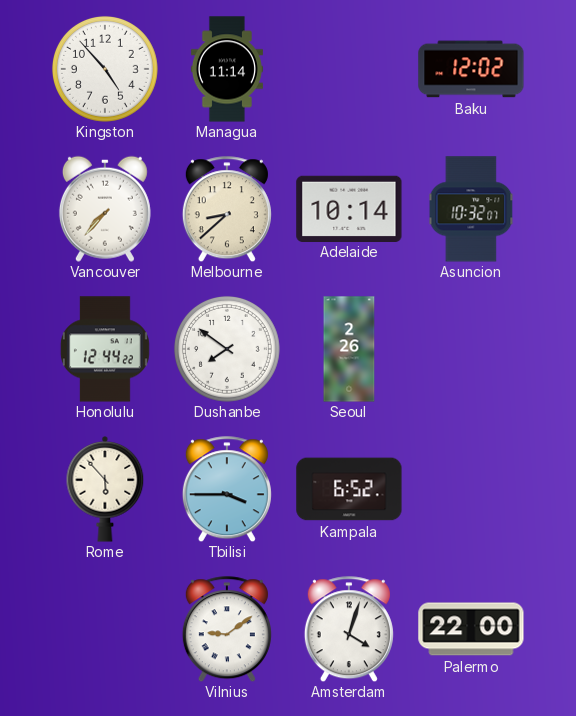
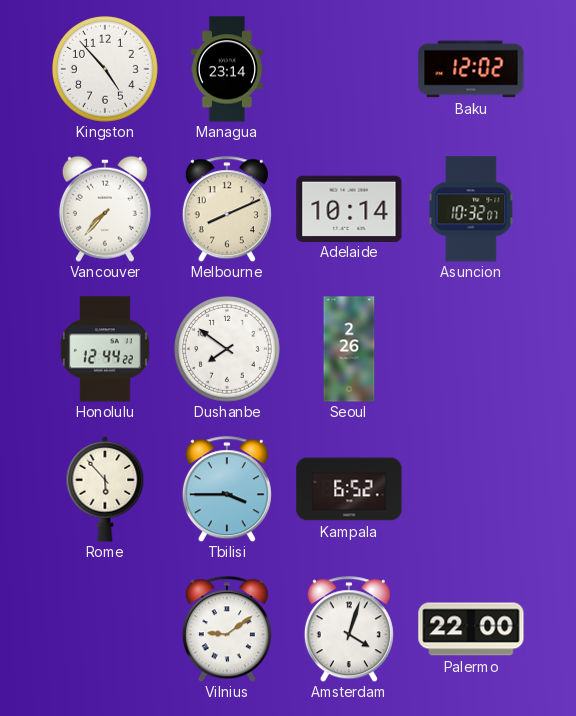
Managua: 11:14 -> 23:14
Melbourne: 8:38 -> 8:11
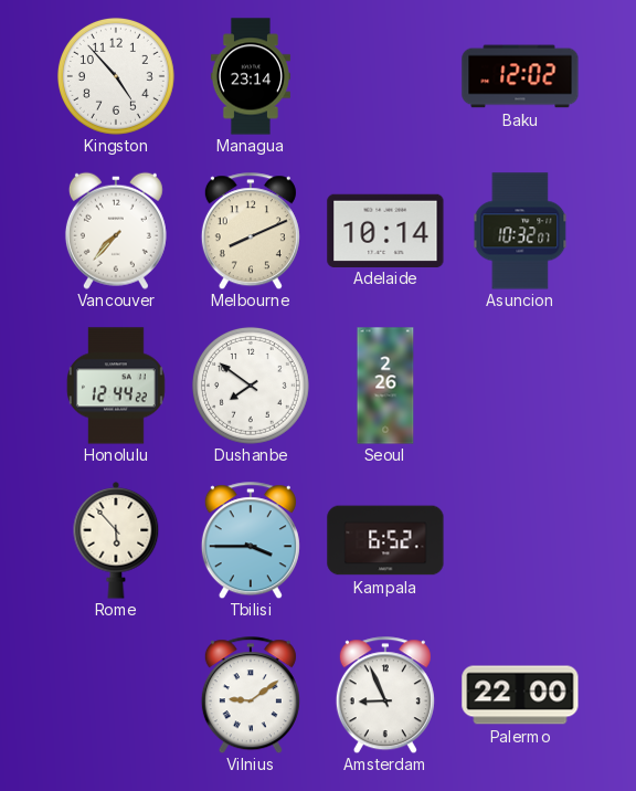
Amsterdam: 4:03 -> 8:56
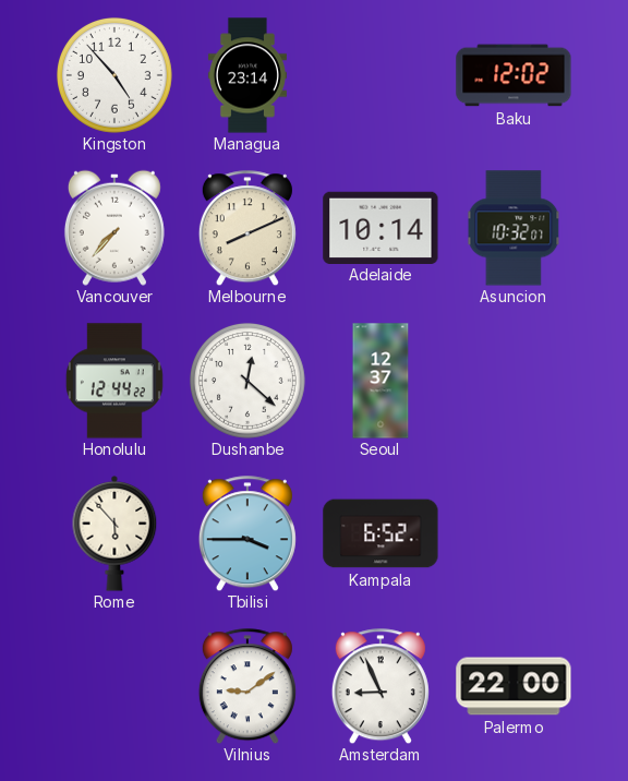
Dushanbe: 7:51 -> 12:22
Seoul: 2:26 -> 12:37
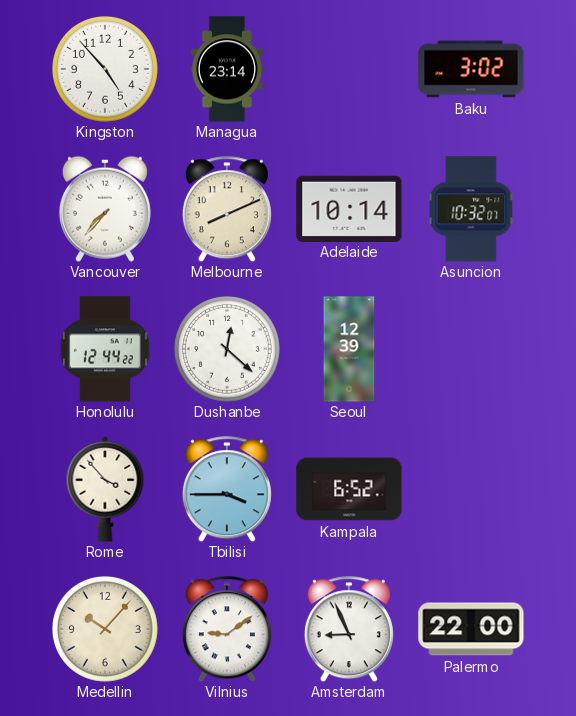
Baku: 12:02 -> 3:02
Seoul: 12:37 -> 12:39
Rome: 5:53 -> 3:53
Medellin: none -> 10:07
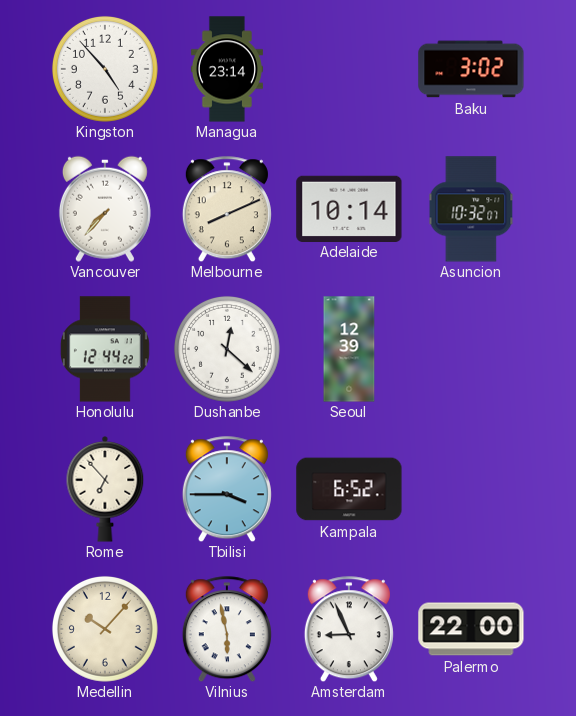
Rome: 3:53 -> 6:53
Vilnius: 9:09 -> 5:58
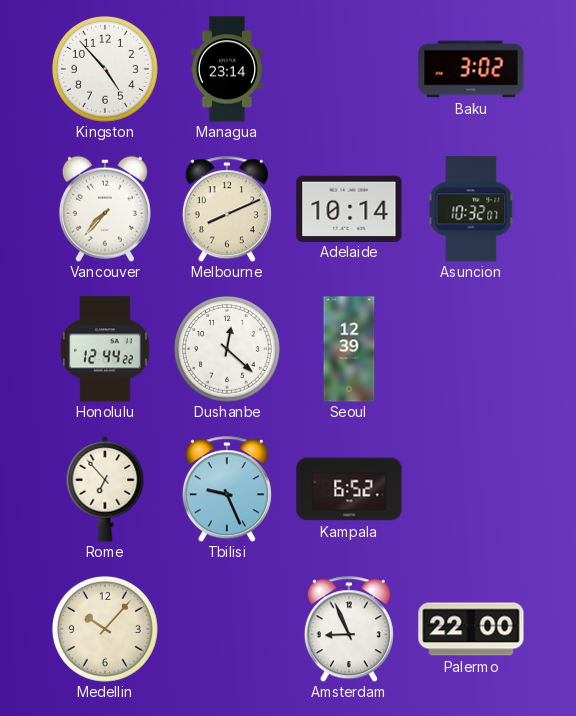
Tbilisi: 3:45 -> 9:26
Vilnius: 5:58 -> none
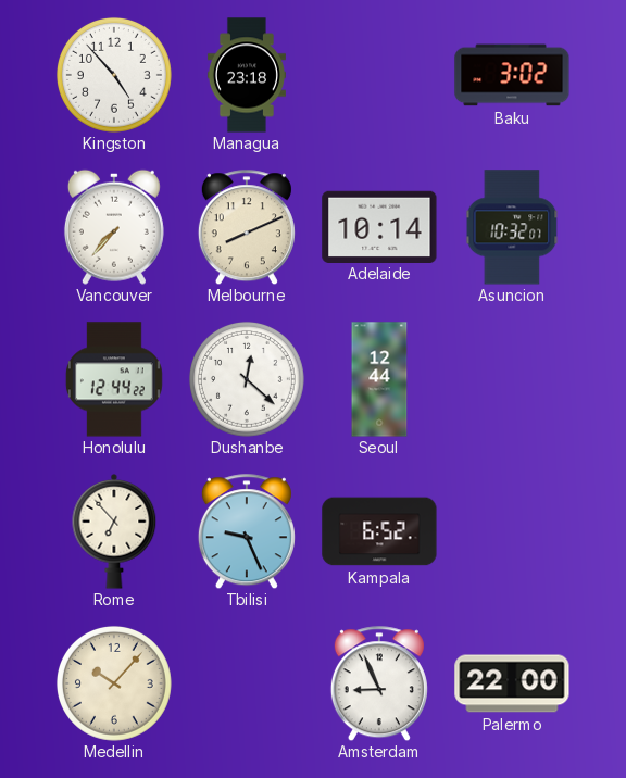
Managua: 23:14 -> 23:18
Seoul: 12:39 -> 12:44
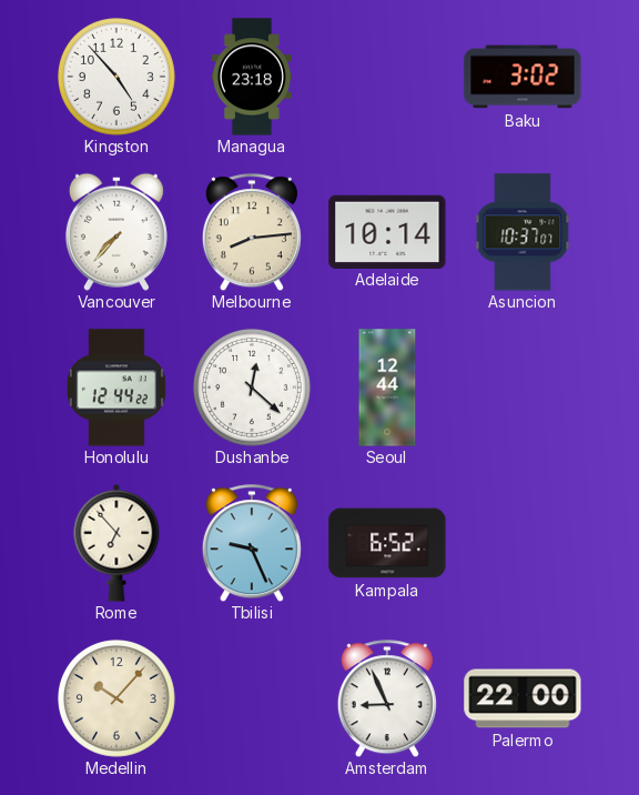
Melbourne: 8:11 -> 8:14
Asuncion: 10:32 -> 10:37
